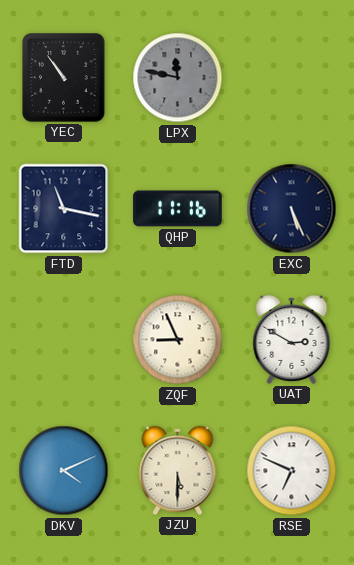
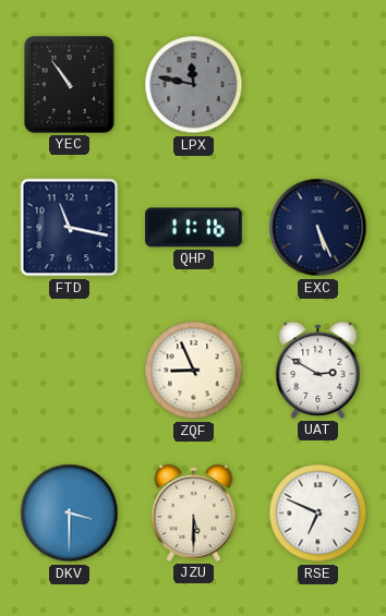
DKV: 4:11 -> 3:30
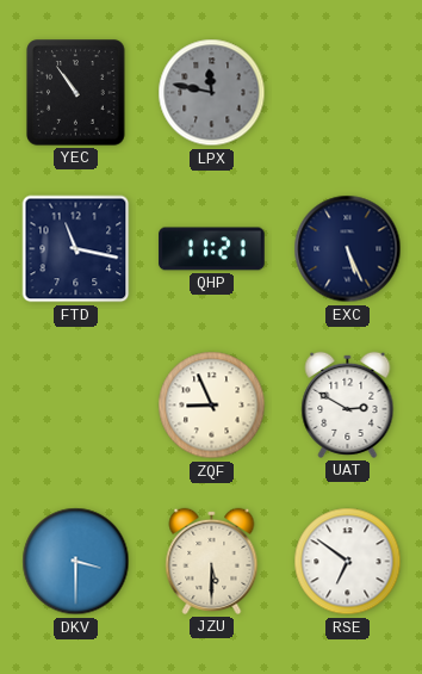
QHP: 11:16 -> 11:21
RSE: 6:49 -> 6:51
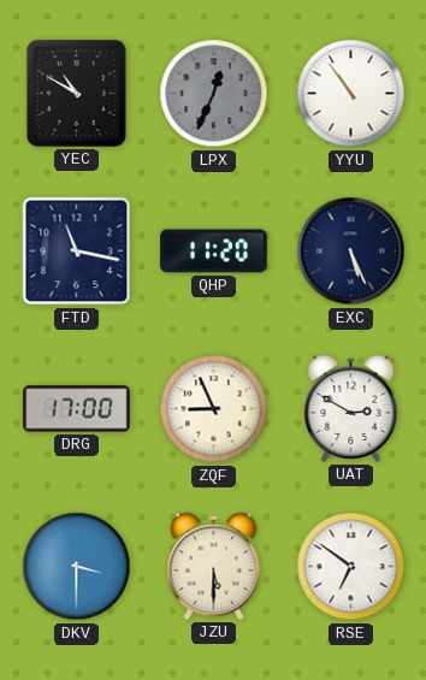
YEC: 10:54 -> 10:50
LPX: 11:47 -> 12:34
YYU: none -> 10:54
QHP: 11:21 -> 11:20
DRG: none -> 17:00
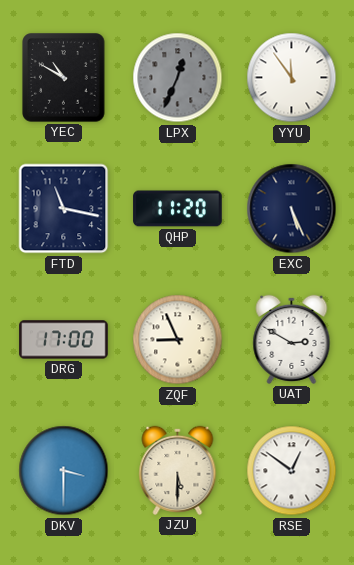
YYU: 10:54 -> 11:54
RSE: 6:51 -> 12:51
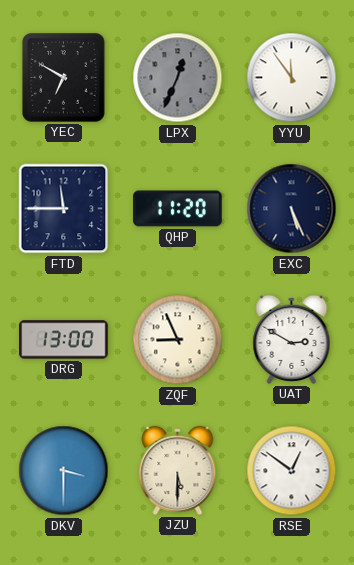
YEC: 10:50 -> 6:50
FTD: 11:17 -> 11:45
DRG: 17:00 -> 13:00
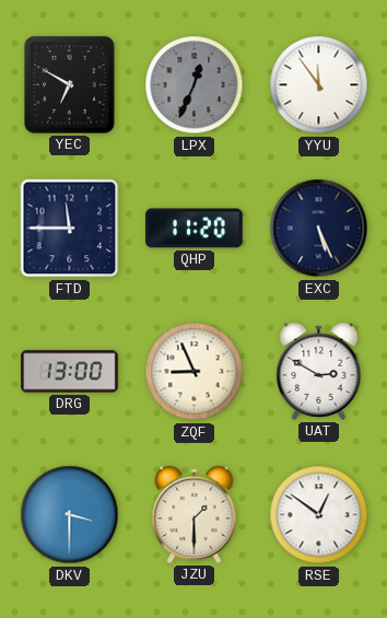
JZU: 5:30 -> 1:30
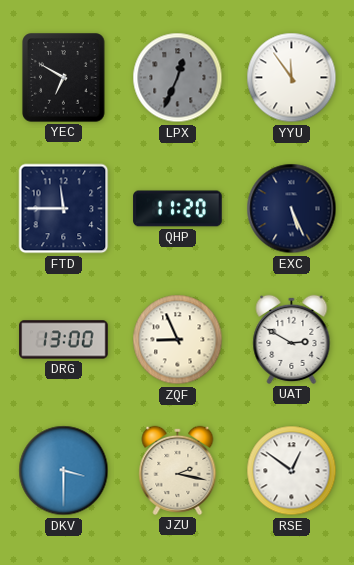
JZU: 1:30 -> 2:17
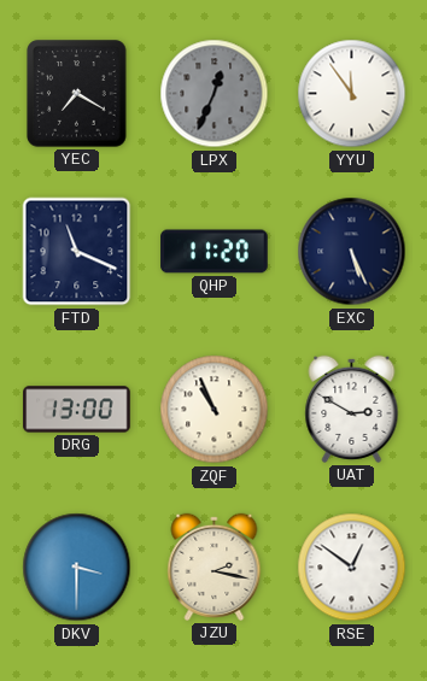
YEC: 6:50 -> 7:20
FTD: 11:45 -> 11:19
ZQF: 8:56 -> 10:56
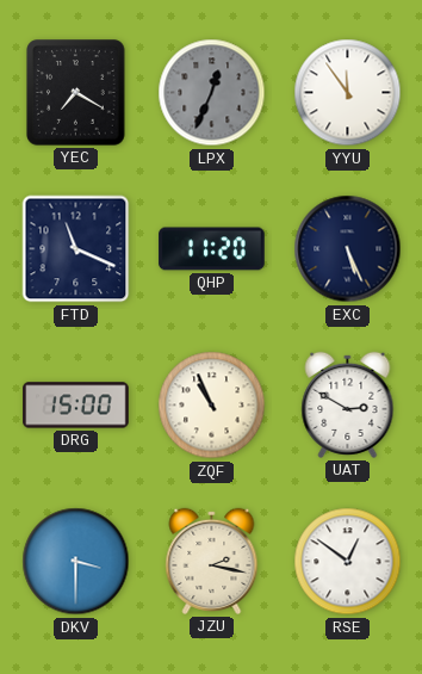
DRG: 13:00 -> 15:00
